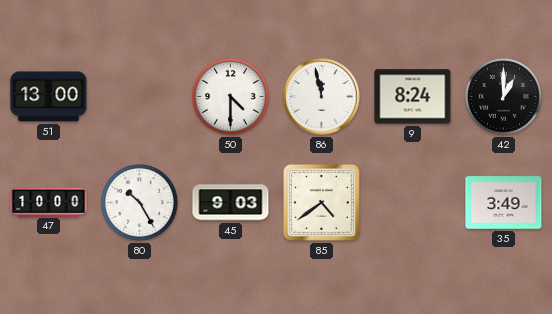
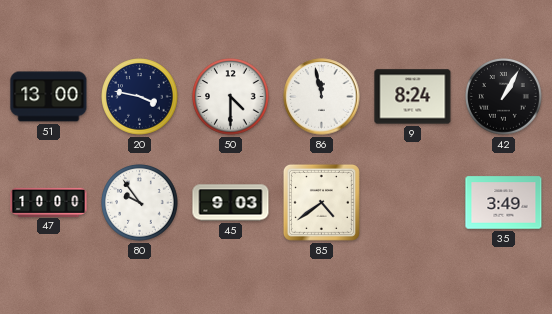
20: none -> 3:47
42: 1:00 -> 1:05
80: 10:25 -> 9:54
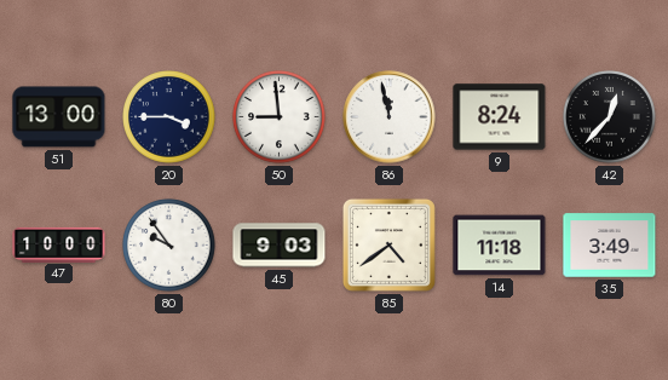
20: 3:47 -> 3:45
50: 4:30 -> 8:59
42: 1:05 -> 12:37
14: none -> 11:18
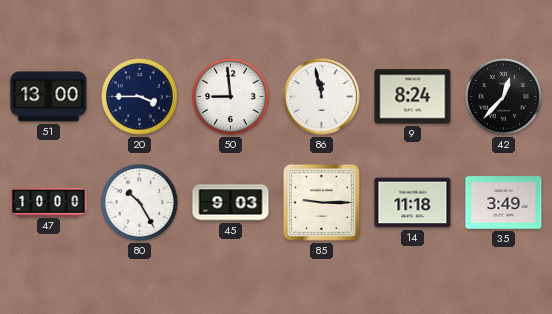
80: 9:54 -> 10:25
85: 4:39 -> 9:15
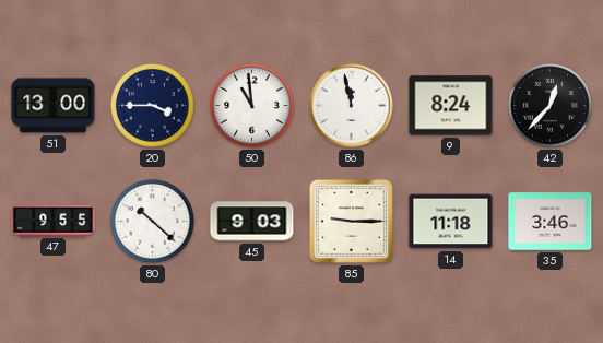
50: 8:59 -> 10:59
47: 10:00 -> 9:55
80: 10:25 -> 10:22
35: 3:49 -> 3:46
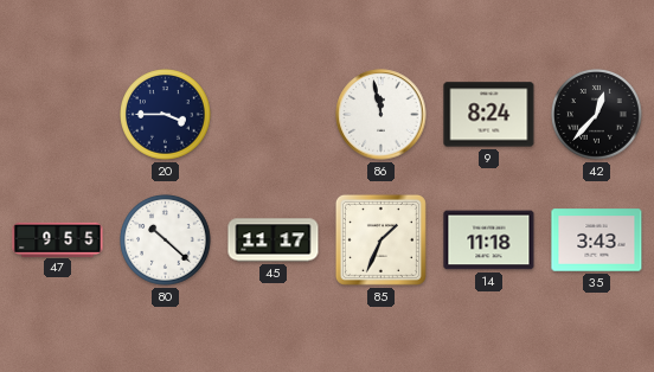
51: 13:00 -> none
50: 10:59 -> none
45: 9:03 -> 11:17
85: 9:15 -> 1:34
35: 3:46 -> 3:43
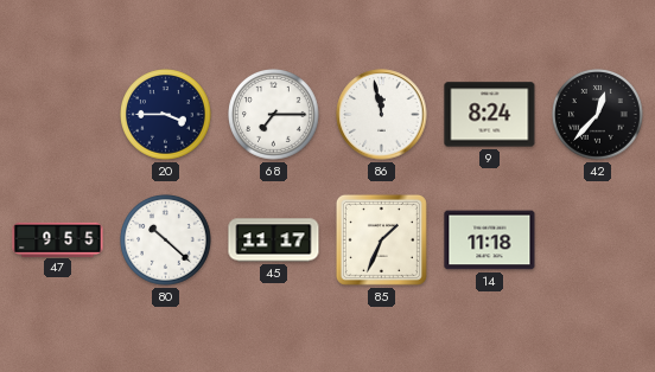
68: none -> 7:15
35: 3:43 -> none
